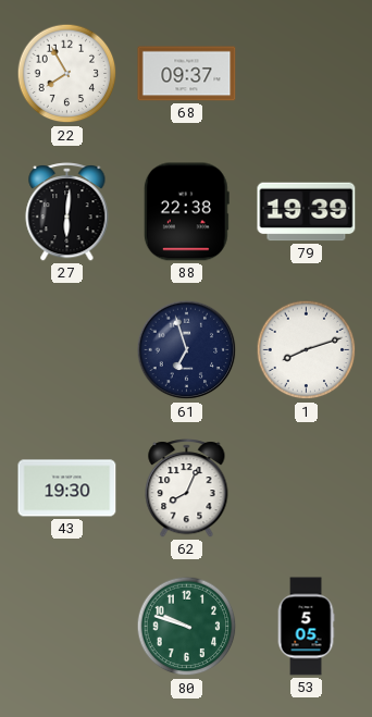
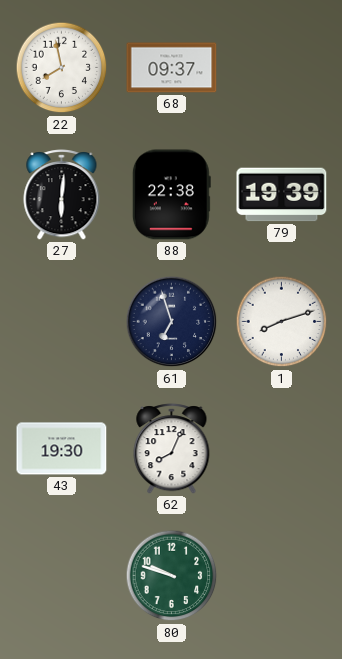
22: 7:55 -> 7:58
53: 5:05 -> none
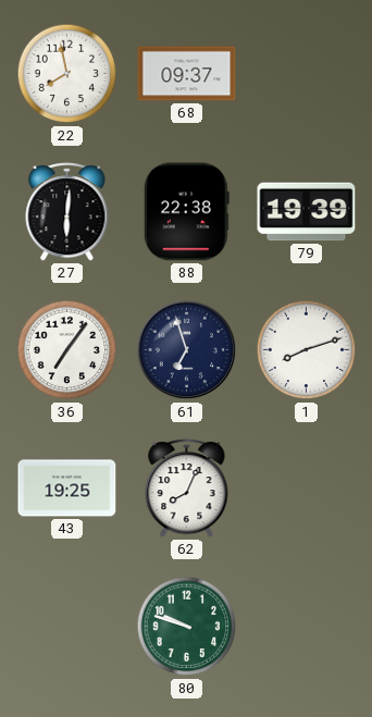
36: none -> 7:06
43: 19:30 -> 19:25
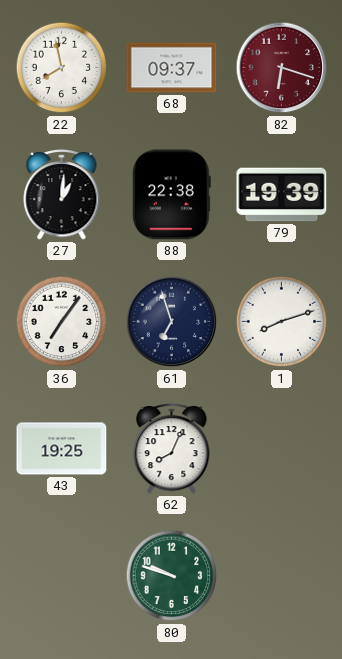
82: none -> 6:18
27: 6:01 -> 1:01
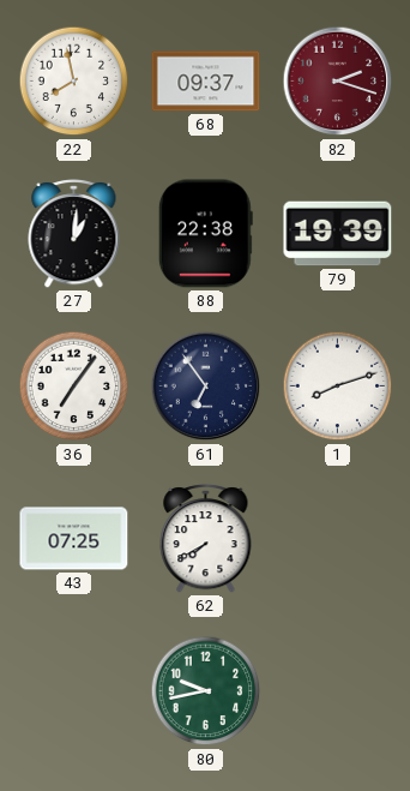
82: 6:18 -> 2:18
61: 6:57 -> 6:54
43: 19:25 -> 07:25
62: 8:04 -> 7:40
80: 9:48 -> 9:43
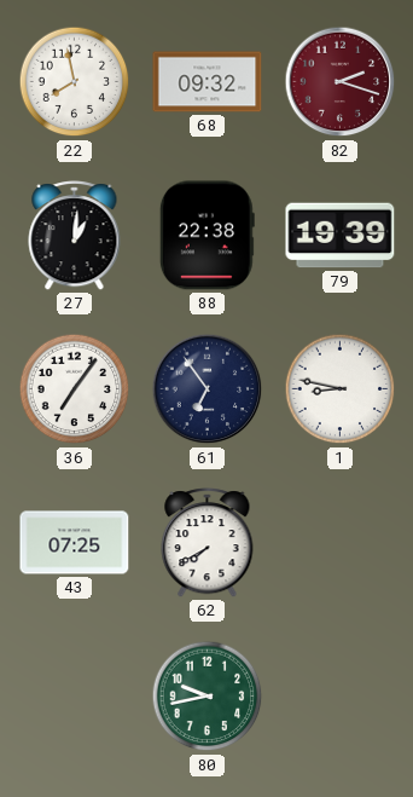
68: 09:37 -> 09:32
1: 8:12 -> 8:47
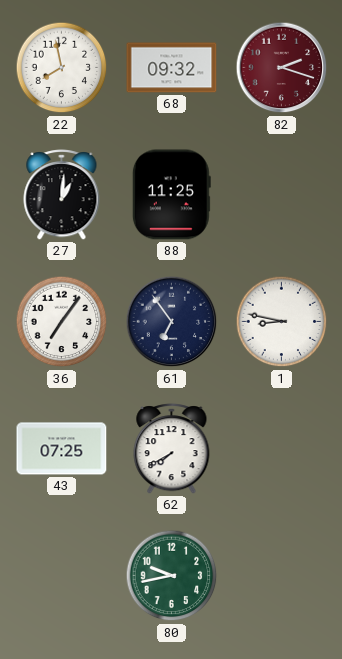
88: 22:38 -> 11:25
79: 19:39 -> none
